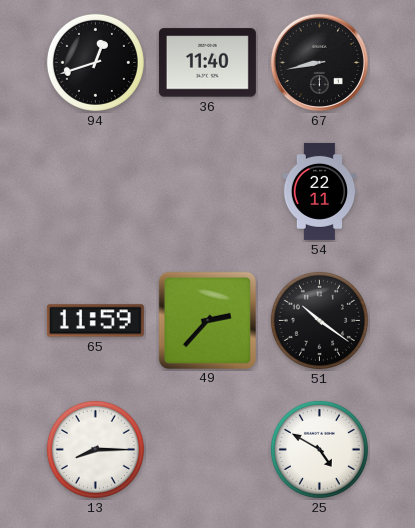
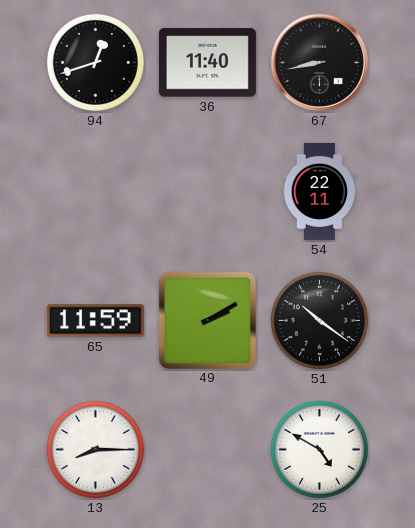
49: 2:37 -> 2:10
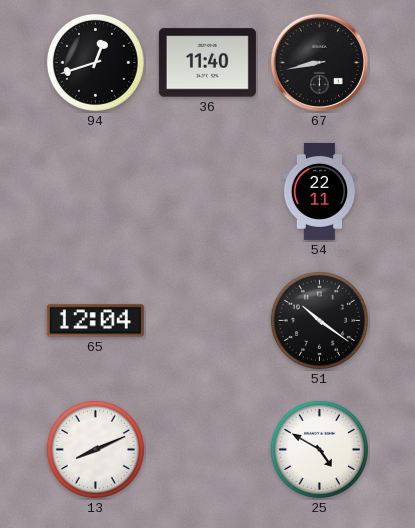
65: 11:59 -> 12:04
49: 2:10 -> none
13: 8:15 -> 8:11
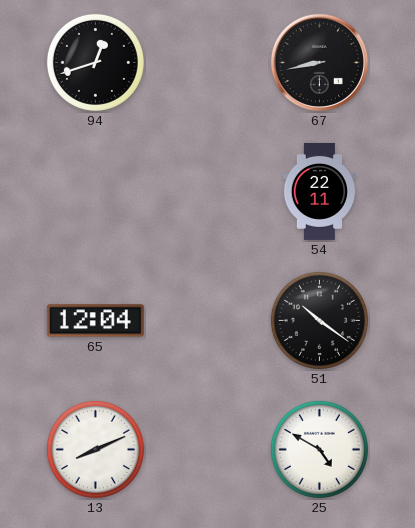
36: 11:40 -> none
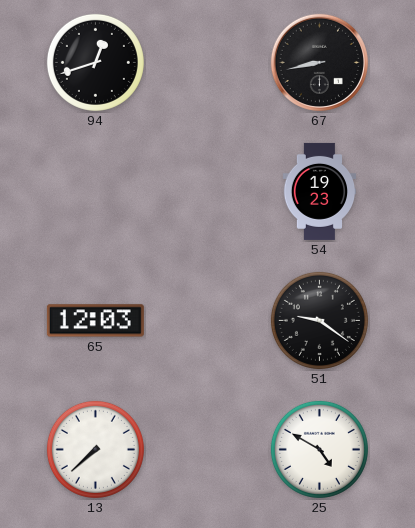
54: 22:11 -> 19:23
65: 12:04 -> 12:03
51: 10:21 -> 9:21
13: 8:11 -> 7:38
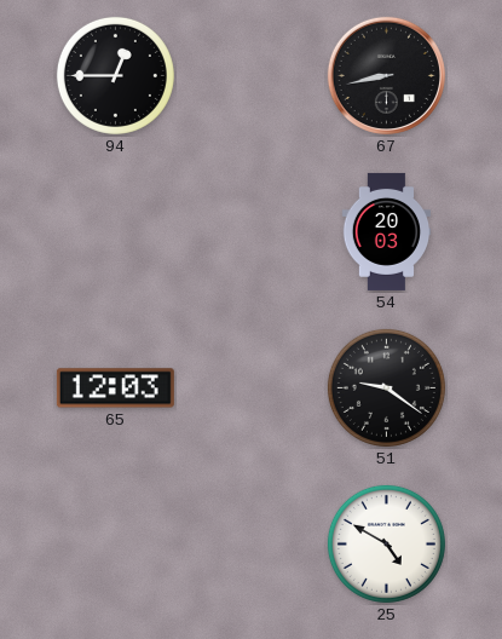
94: 12:42 -> 12:45
54: 19:23 -> 20:03
13: 7:38 -> none
